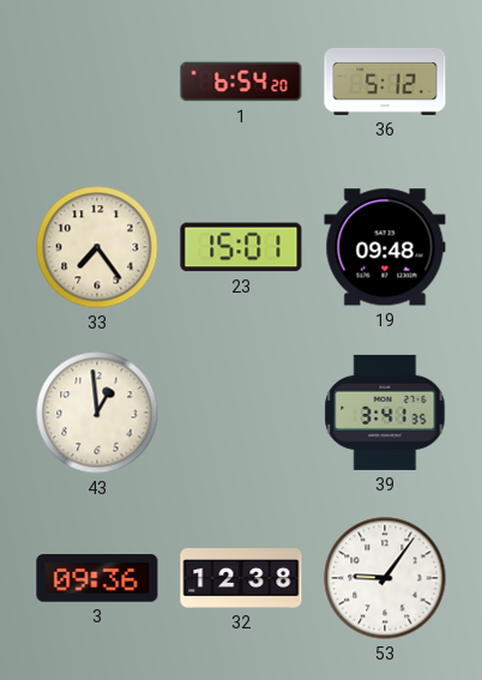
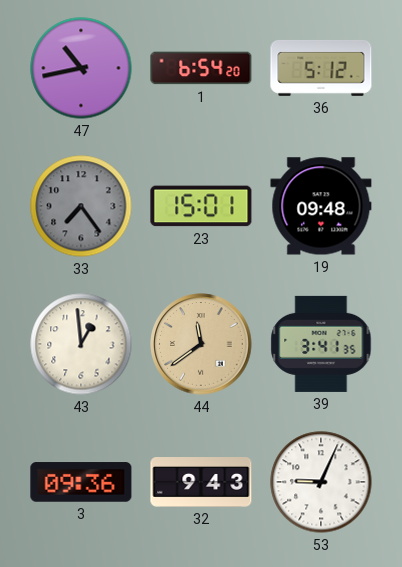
47: none -> 10:43
33 dial: cream -> grey
44: none -> 11:39
32: 12:38 -> 9:43
53: 9:06 -> 9:04
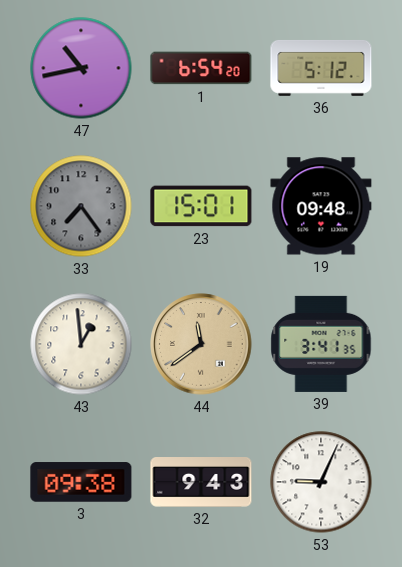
3: 09:36 -> 09:38
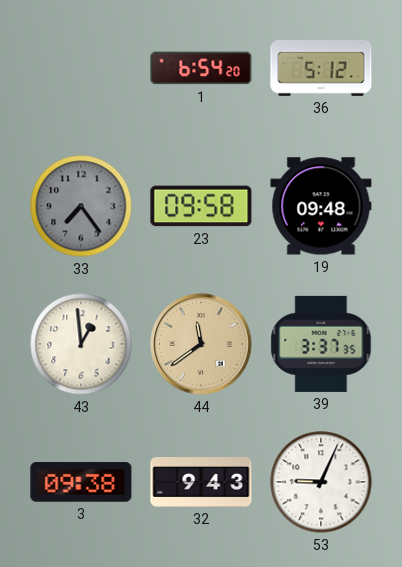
47: 10:43 -> none
23: 15:01 -> 09:58
39: 3:41 -> 3:37
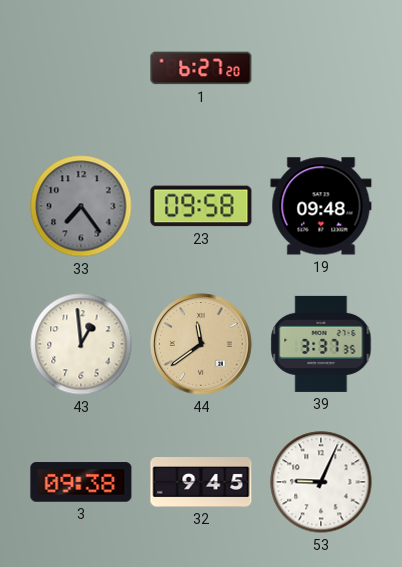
1: 6:54 -> 6:27
36: 5:12 -> none
32: 9:43 -> 9:45
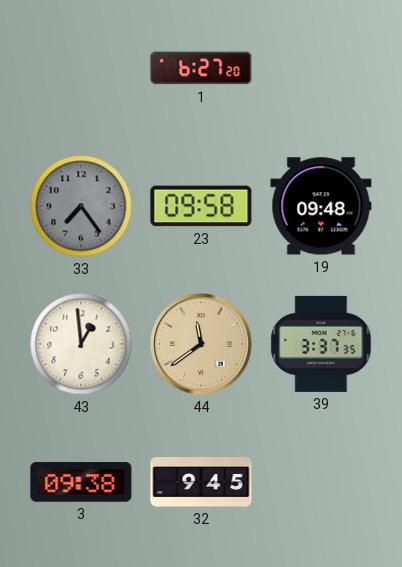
53: 9:04 -> none
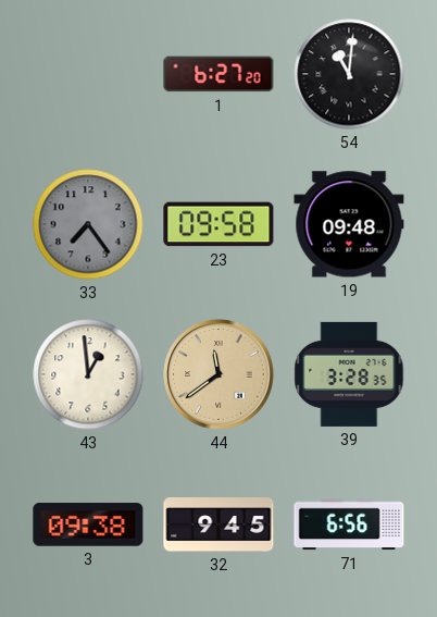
54: none -> 11:01
39: 3:37 -> 3:28
71: none -> 6:56
